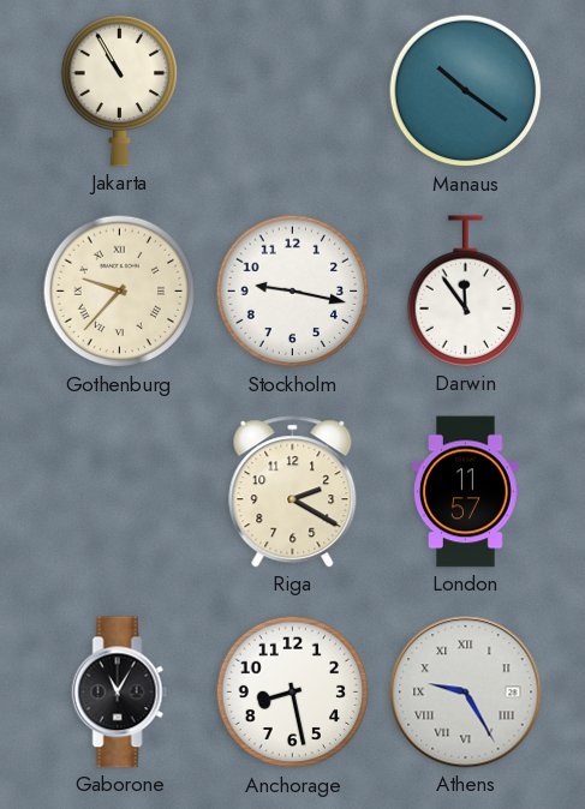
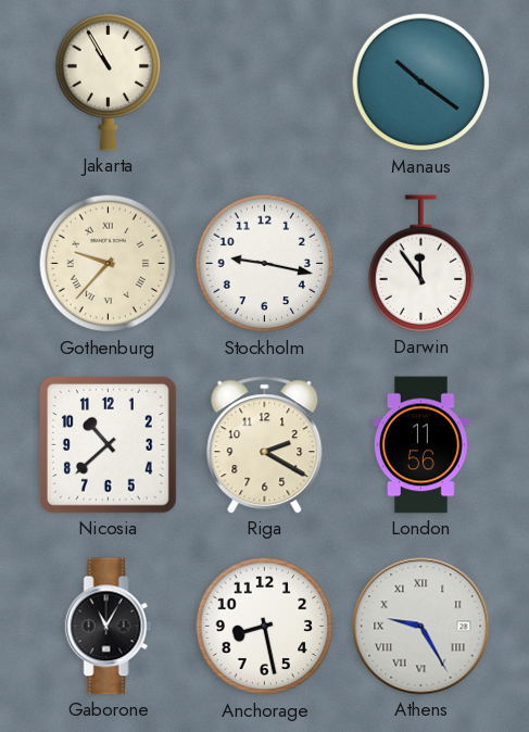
Nicosia: none -> 10:38
London: 11:57 -> 11:56
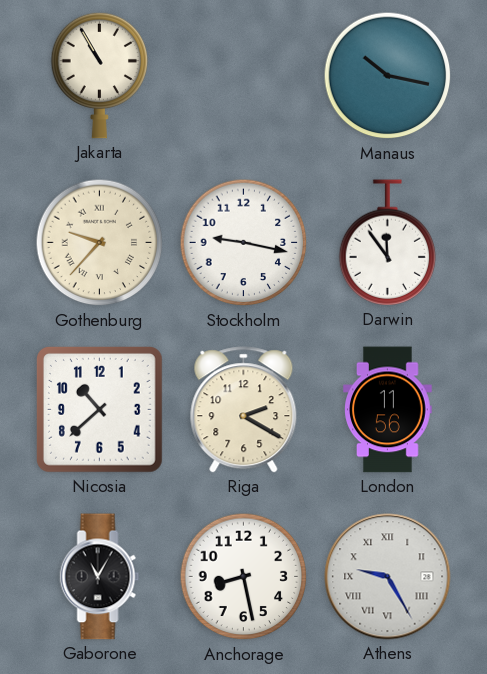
Manaus: 10:21 -> 10:17
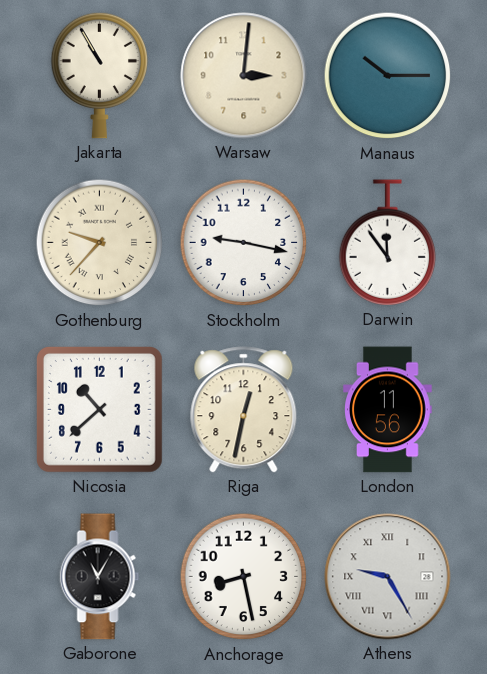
Warsaw: none -> 3:01
Manaus: 10:17 -> 10:15
Riga: 2:20 -> 12:32
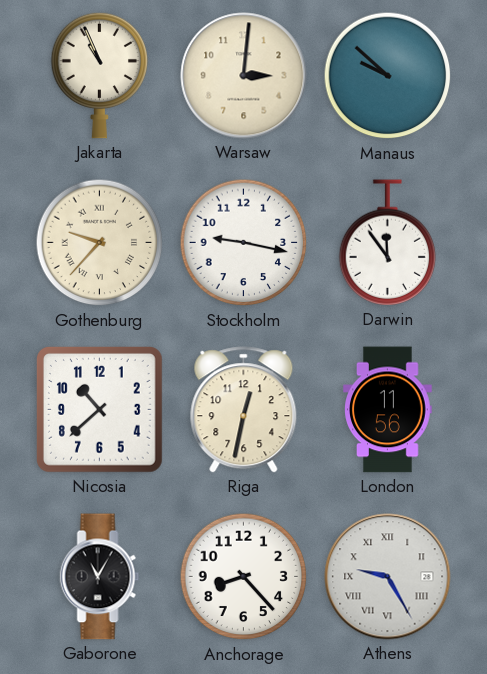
Jakarta: 10:55 -> 10:56
Manaus: 10:15 -> 9:52
Anchorage: 8:28 -> 8:23
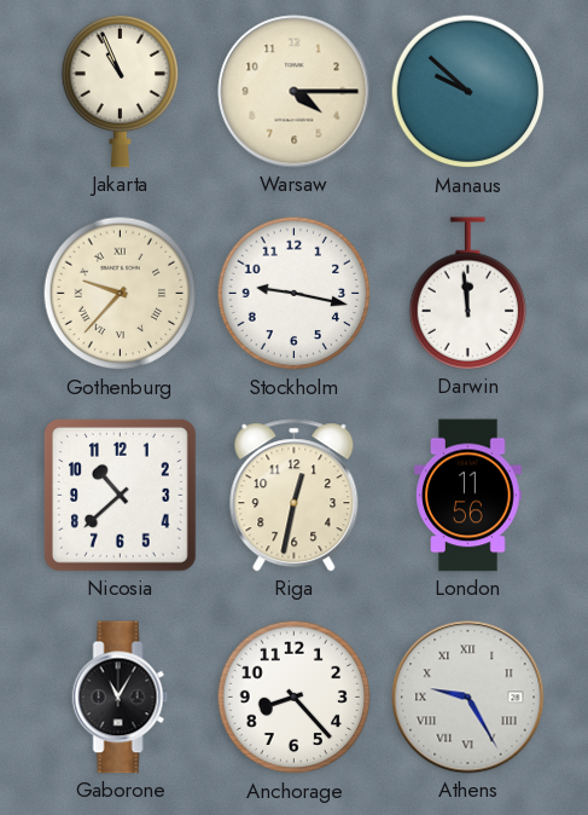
Warsaw: 3:01 -> 4:15
Darwin: 11:54 -> 11:59
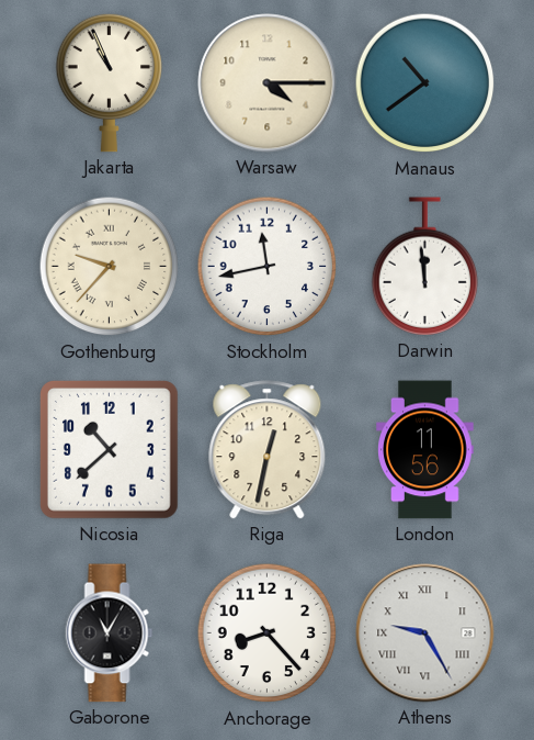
Manaus: 9:52 -> 10:39
Stockholm: 9:17 -> 11:43
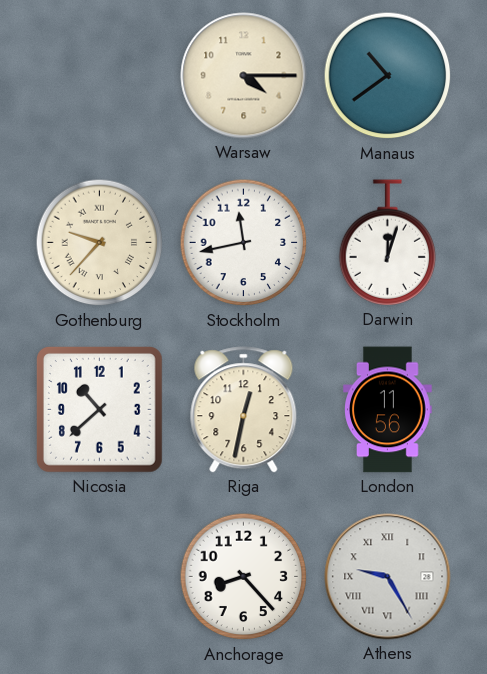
Jakarta: 10:56 -> none
Darwin: 11:59 -> 12:03
Gaborone: 11:05 -> none
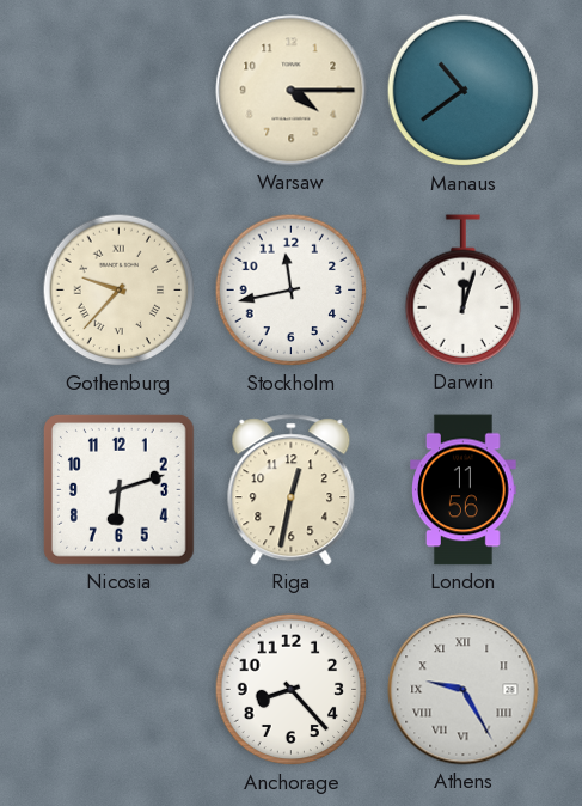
Nicosia: 10:38 -> 6:12
